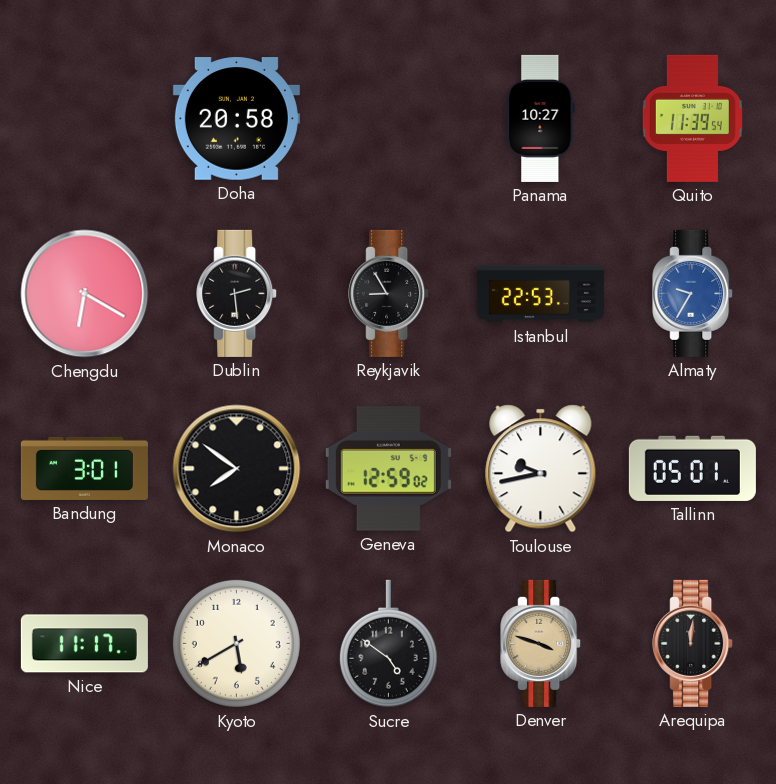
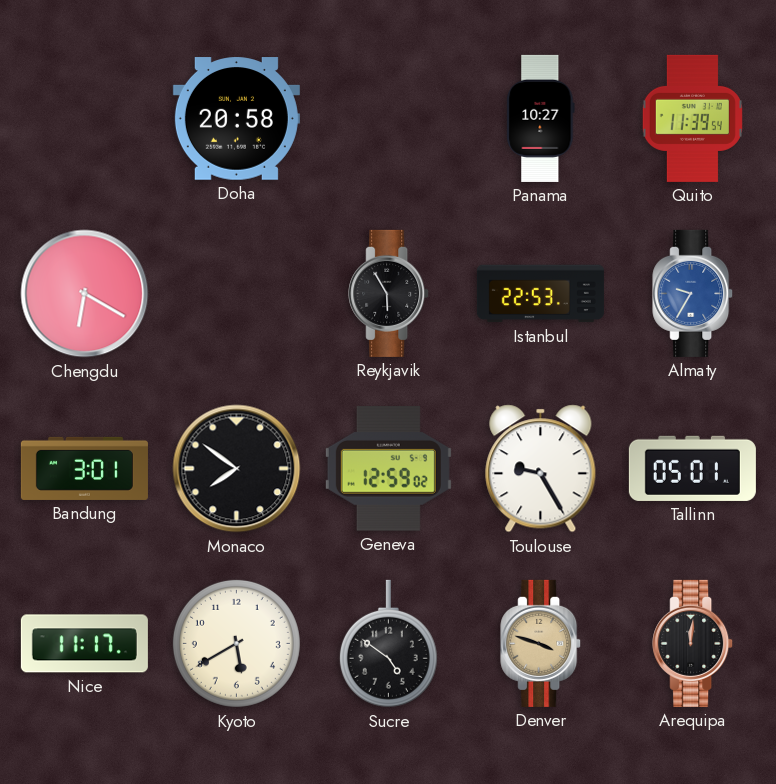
Dublin: 2:29 -> none
Reykjavik: 8:55 -> 5:55
Toulouse: 9:43 -> 9:25
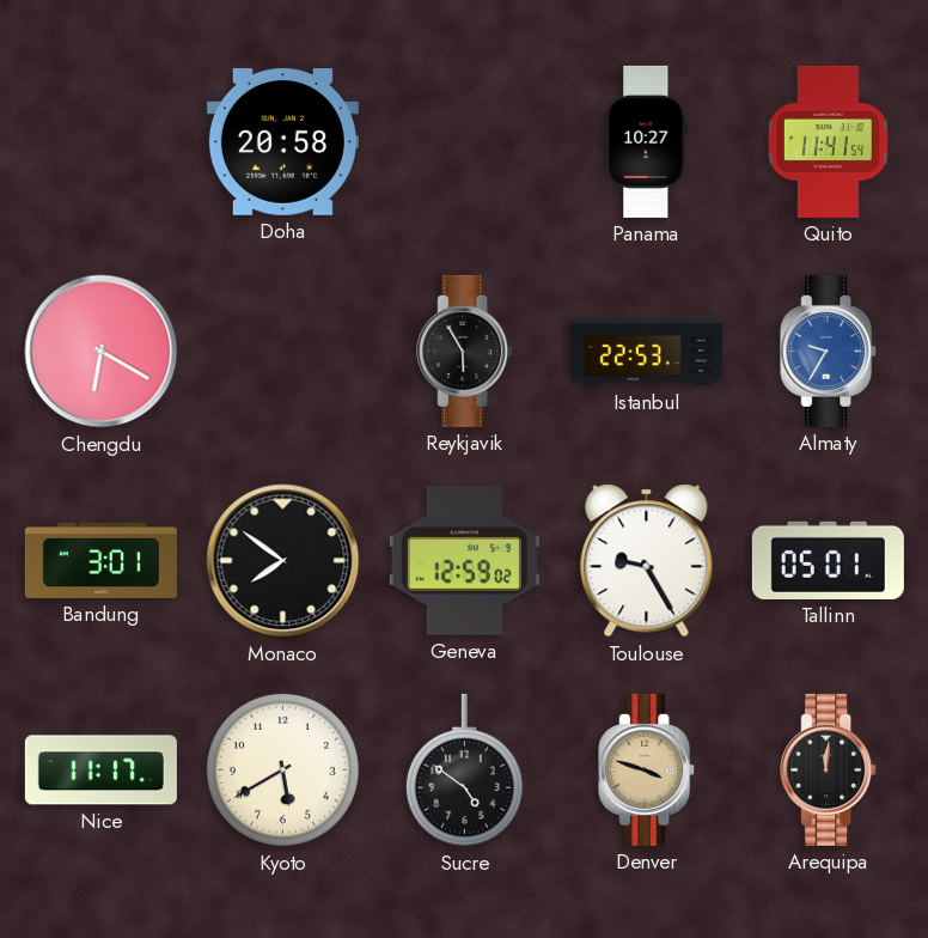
Quito: 11:39 -> 11:41
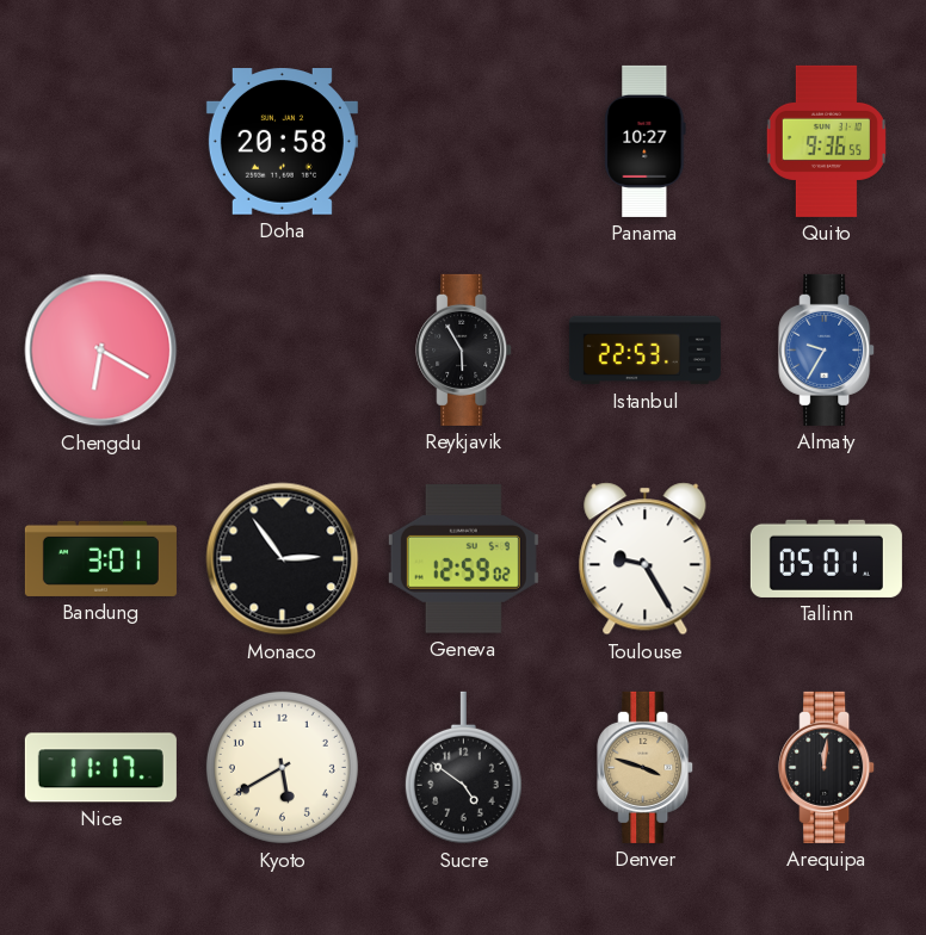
Quito: 11:41 -> 9:36
Monaco: 7:51 -> 2:54
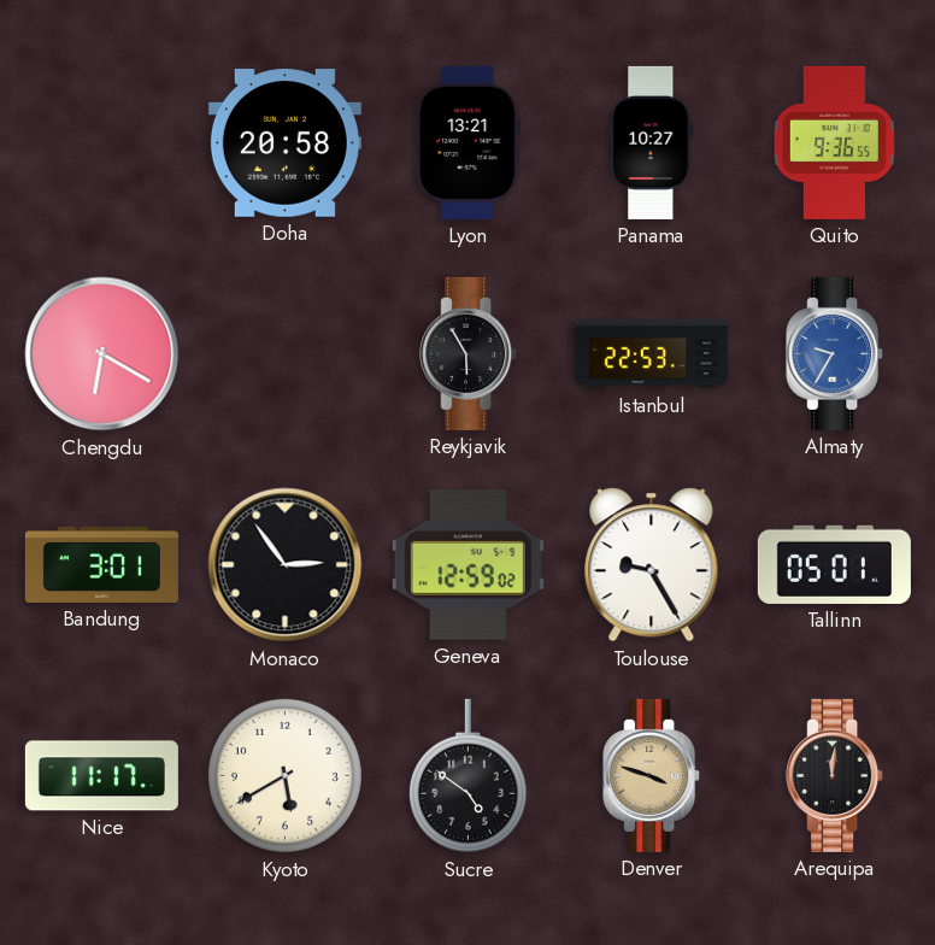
Lyon: none -> 13:21
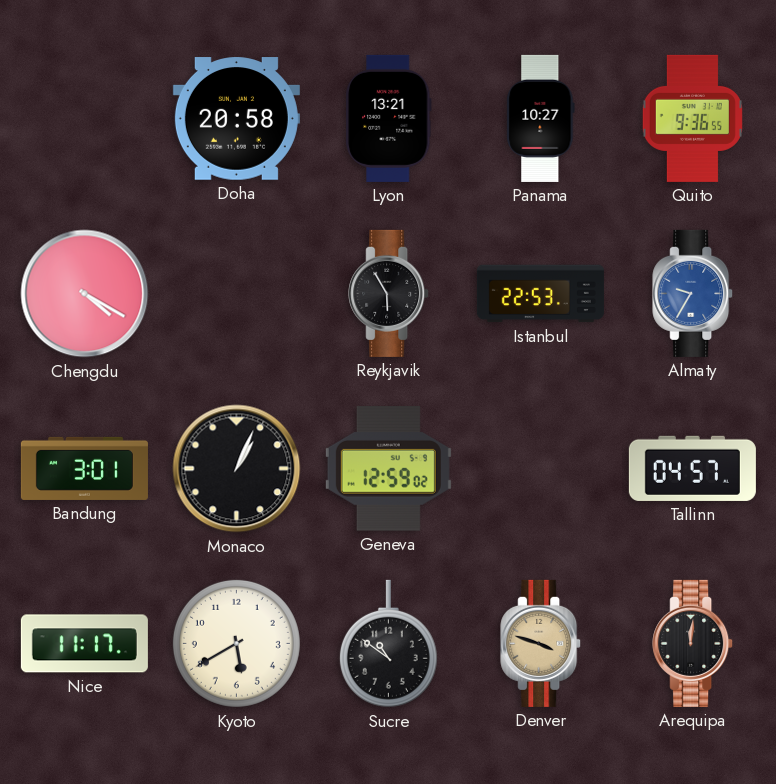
Chengdu: 6:20 -> 4:20
Monaco: 2:54 -> 1:04
Toulouse: 9:25 -> none
Tallinn: 05:01 -> 04:57
Sucre: 4:51 -> 10:51
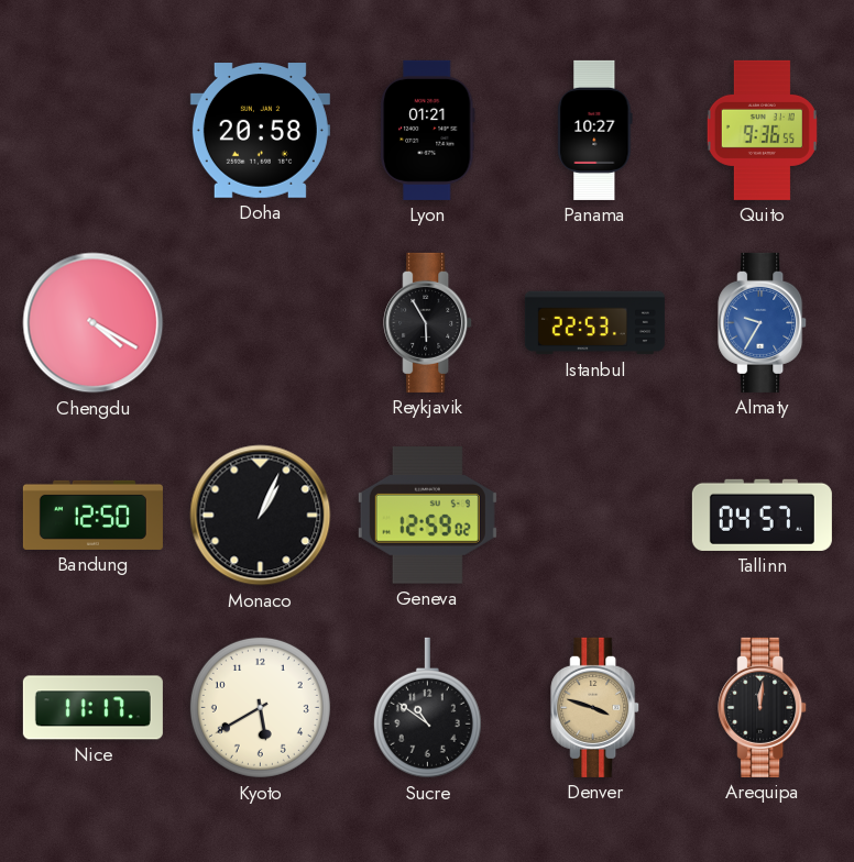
Lyon: 13:21 -> 01:21
Bandung: 3:01 -> 12:50
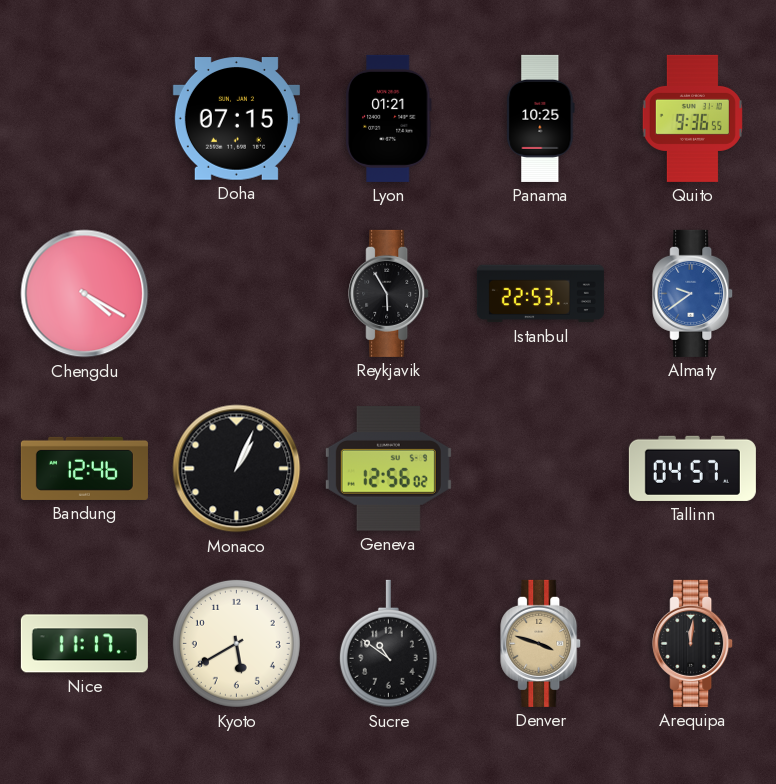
Doha: 20:58 -> 07:15
Panama: 10:27 -> 10:25
Almaty: 9:35 -> 9:39
Bandung: 12:50 -> 12:46
Geneva: 12:59 -> 12:56
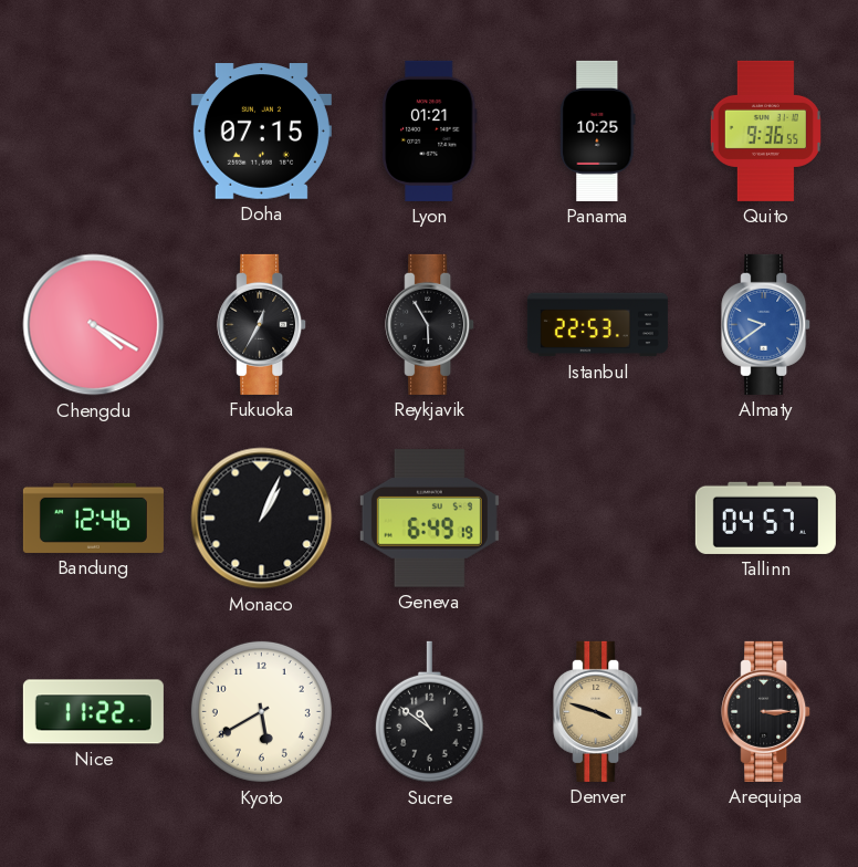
Fukuoka: none -> 12:35
Geneva: 12:56 -> 6:49
Nice: 11:17 -> 11:22
Arequipa: 12:01 -> 3:15
